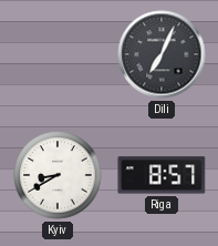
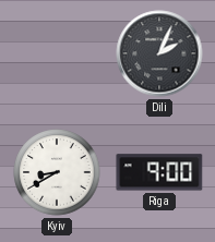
Dili: 7:04 -> 2:04
Riga: 8:57 -> 9:00
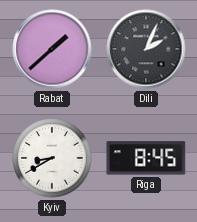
Rabat: none -> 1:38
Riga: 9:00 -> 8:45
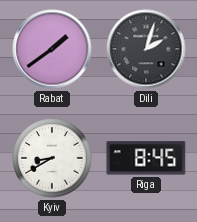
Rabat: 1:38 -> 1:39
Dili: 2:04 -> 2:03
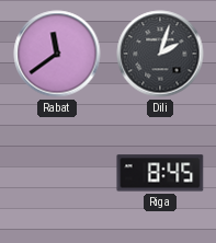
Rabat: 1:39 -> 11:39
Kyiv: 8:40 -> none
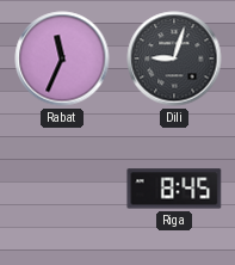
Rabat: 11:39 -> 11:34
Dili: 2:03 -> 9:03
